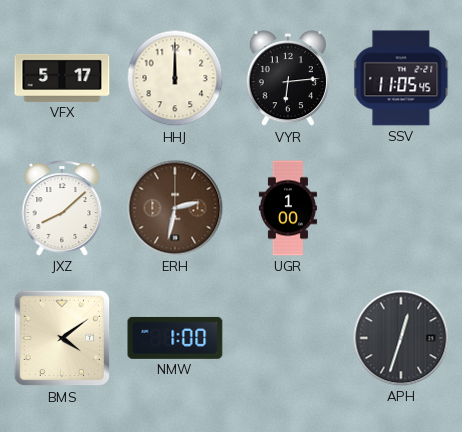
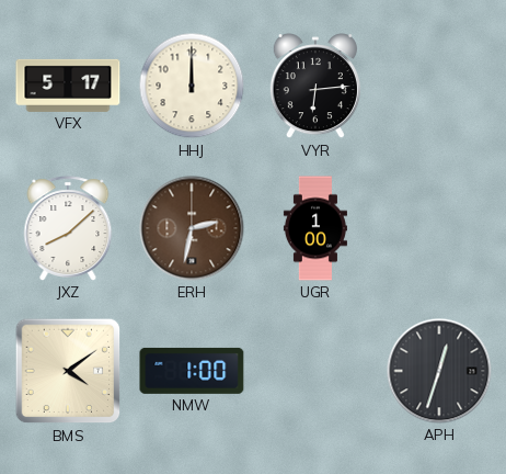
SSV: 11:05 -> none
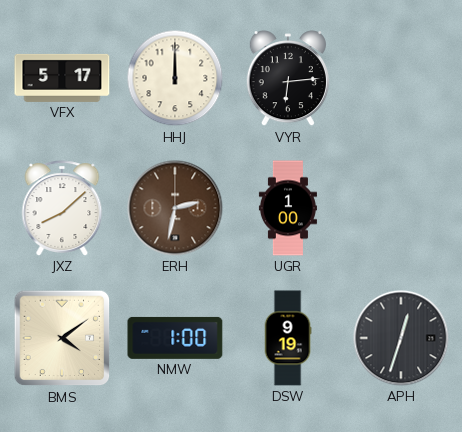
DSW: none -> 9:19
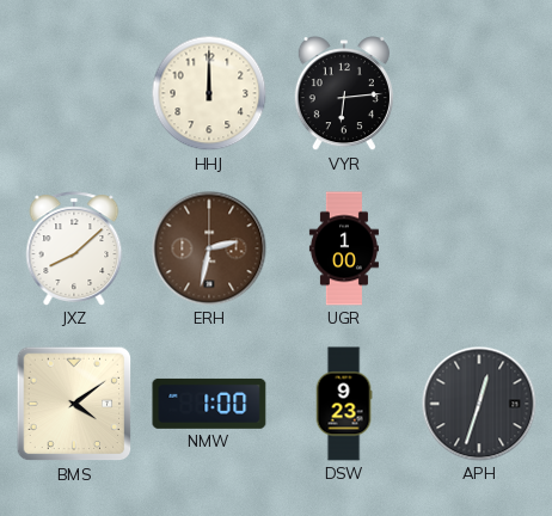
VFX: 5:17 -> none
DSW: 9:19 -> 9:23
